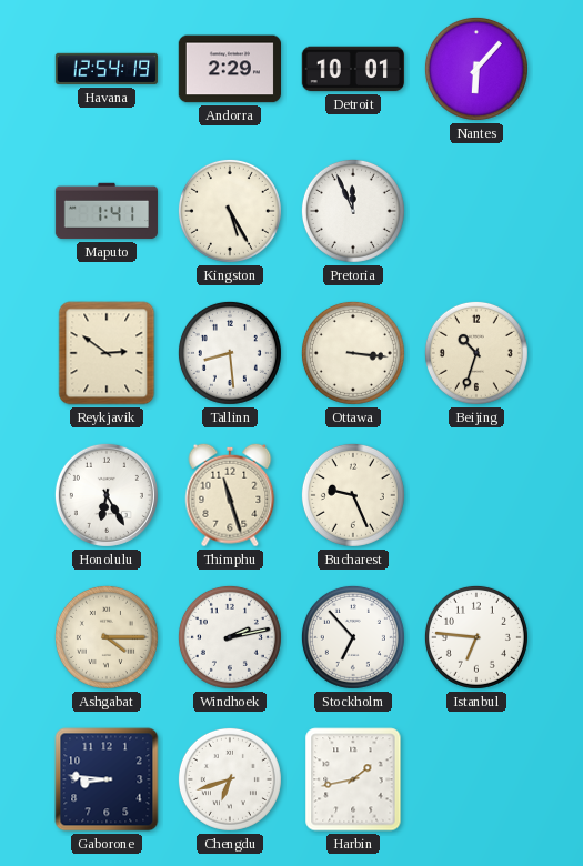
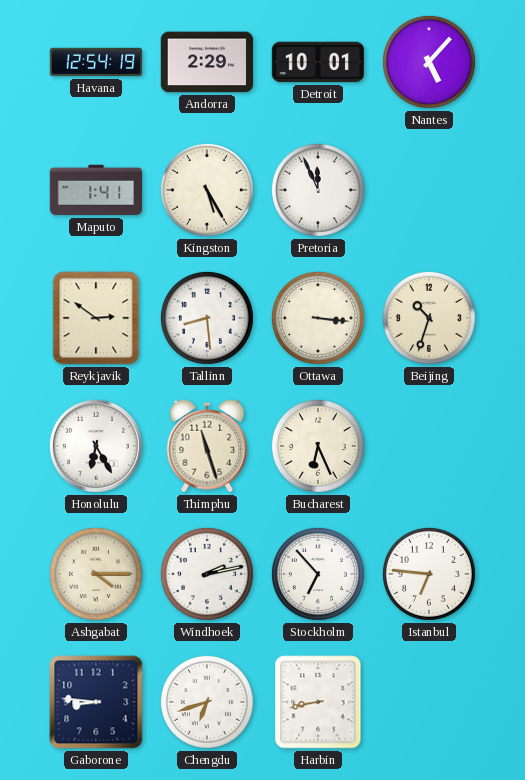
Nantes: 6:07 -> 5:07
Bucharest: 9:26 -> 6:26
Harbin: 1:43 -> 8:43
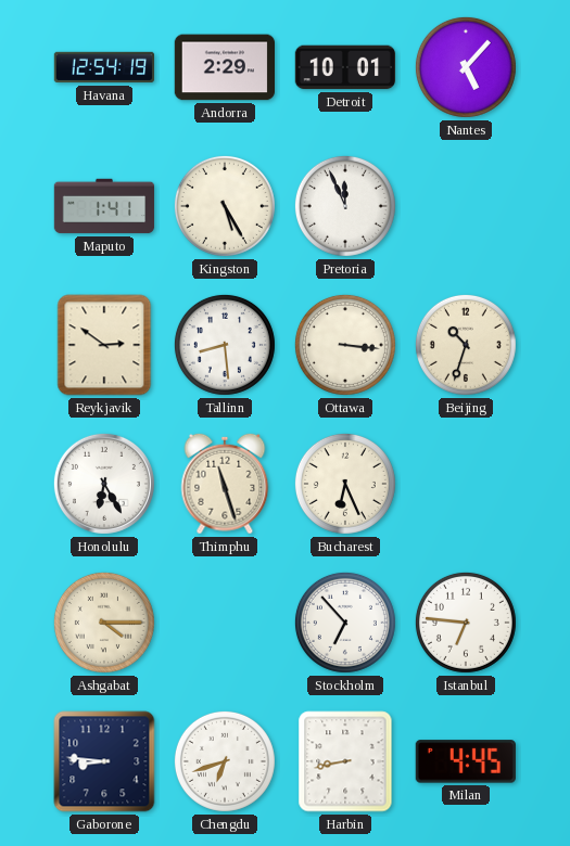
Windhoek: 2:13 -> none
Milan: none -> 4:45
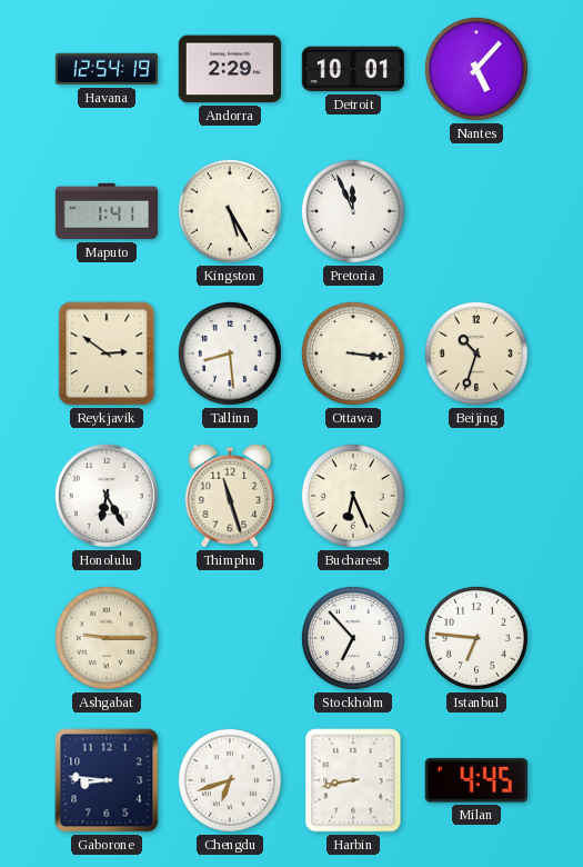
Ashgabat: 4:15 -> 9:15
